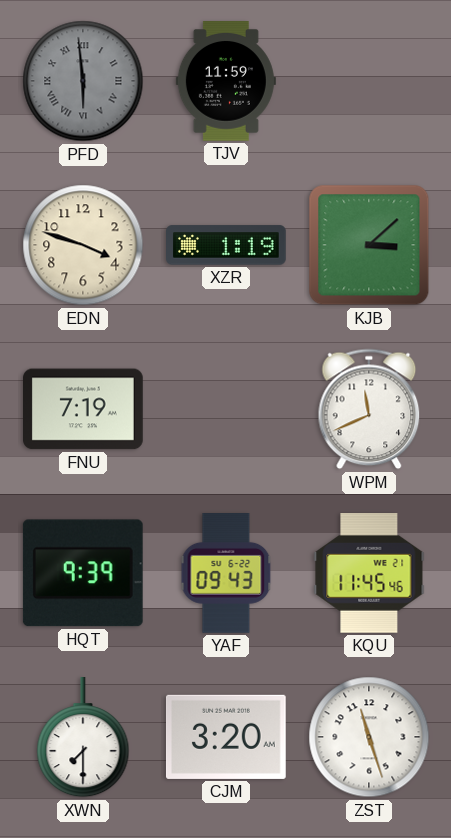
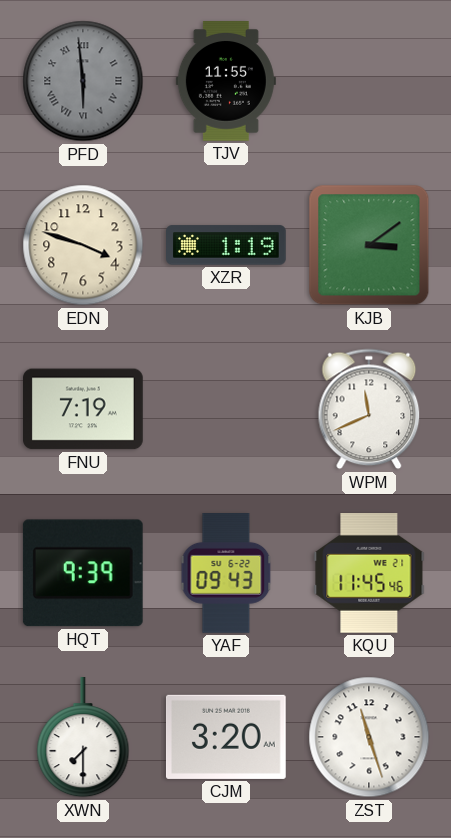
TJV: 11:59 -> 11:55
KJB: 3:08 -> 3:09
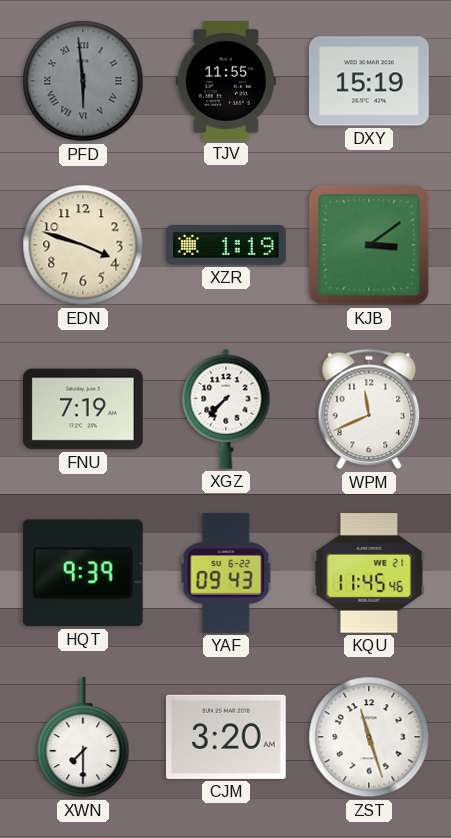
DXY: none -> 15:19
XGZ: none -> 7:37
